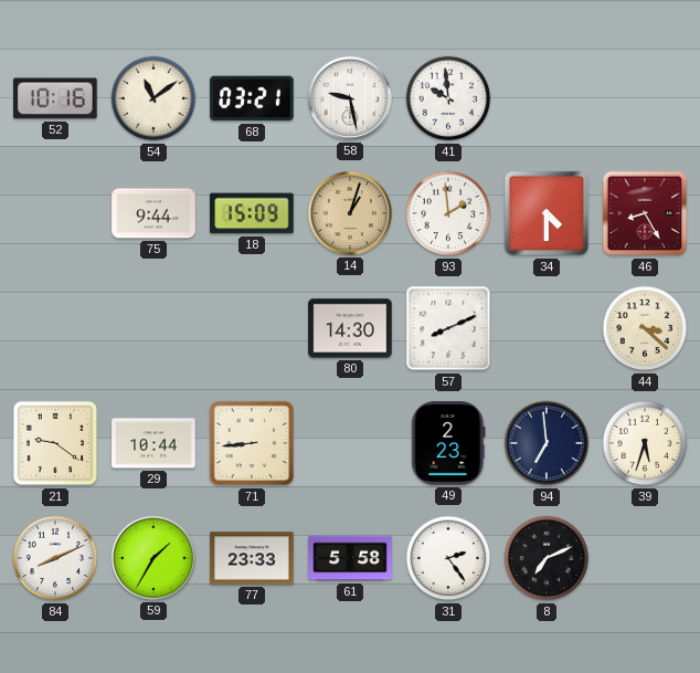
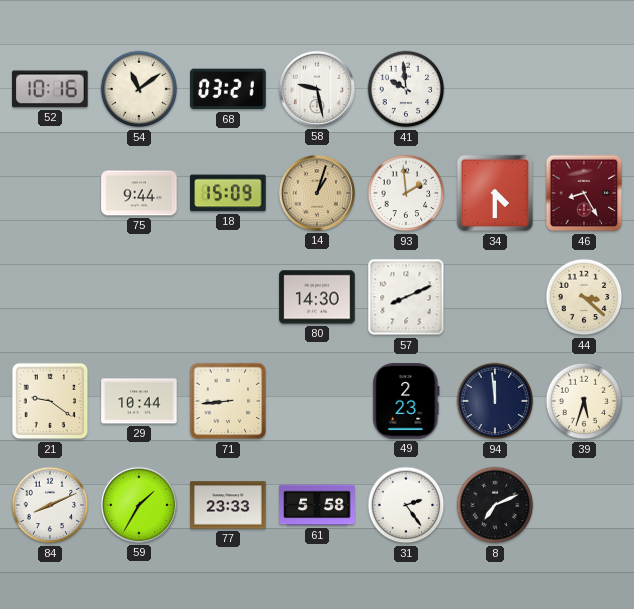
94: 6:59 -> 11:59
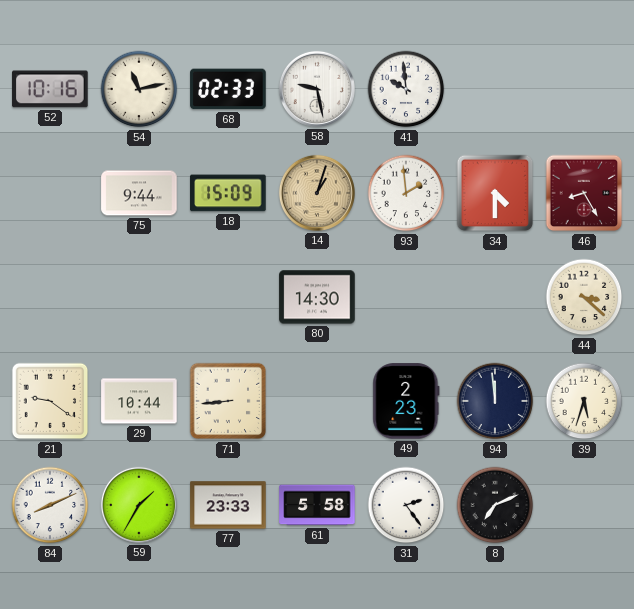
54: 11:09 -> 11:13
68: 03:21 -> 02:33
57: 8:11 -> none
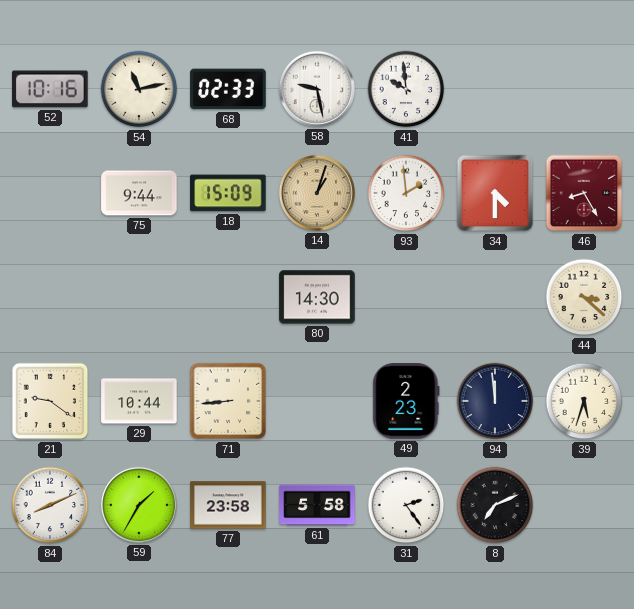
77: 23:33 -> 23:58
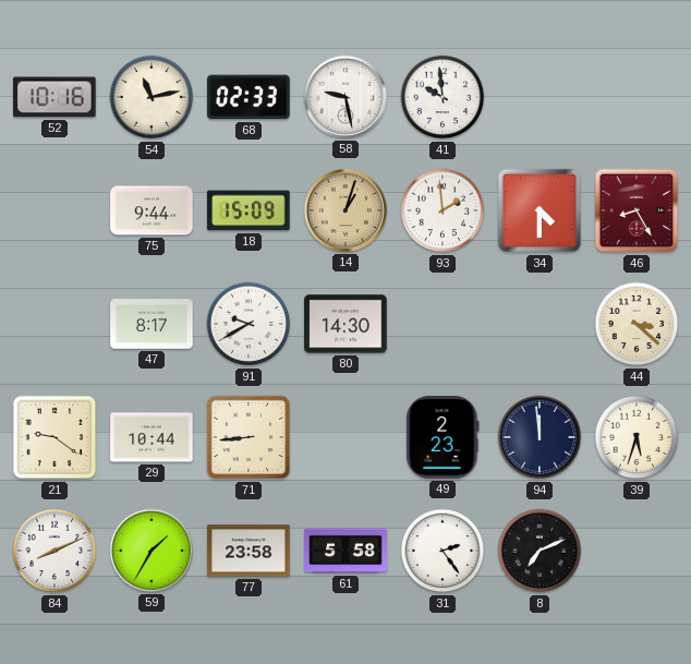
47: none -> 8:17
91: none -> 9:40
